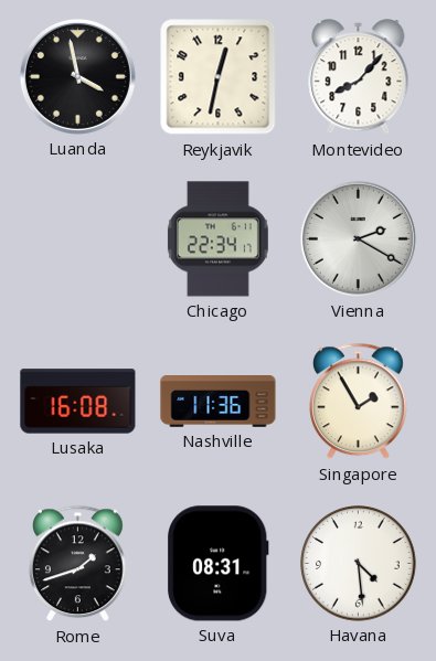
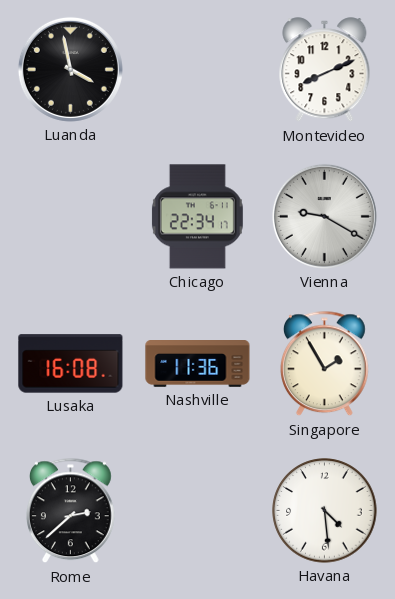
Reykjavik: 12:32 -> none
Montevideo: 8:07 -> 8:11
Vienna: 2:20 -> 9:20
Rome: 1:42 -> 2:38
Suva: 08:31 -> none
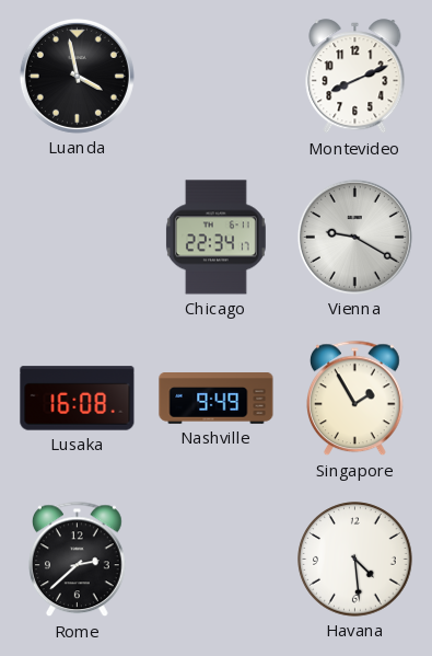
Nashville: 11:36 -> 9:49
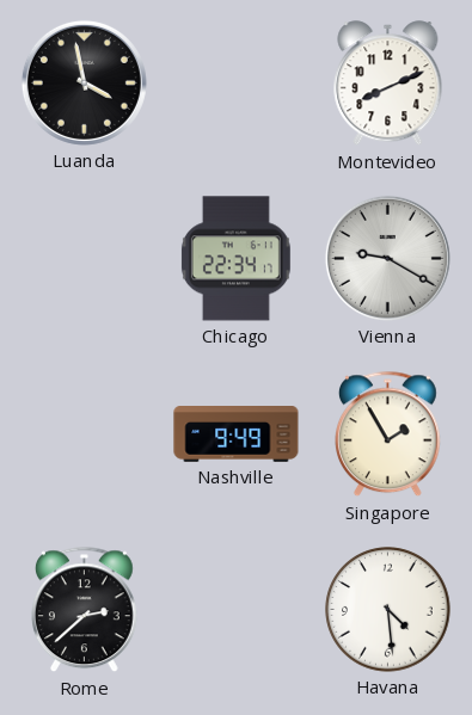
Lusaka: 16:08 -> none
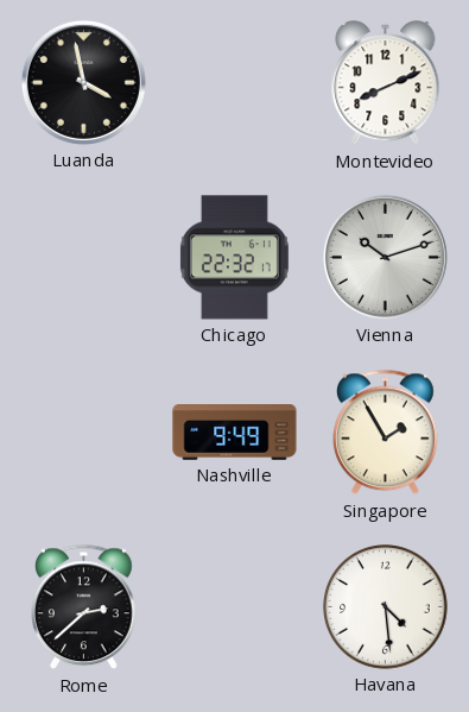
Chicago: 22:34 -> 22:32
Vienna: 9:20 -> 10:12
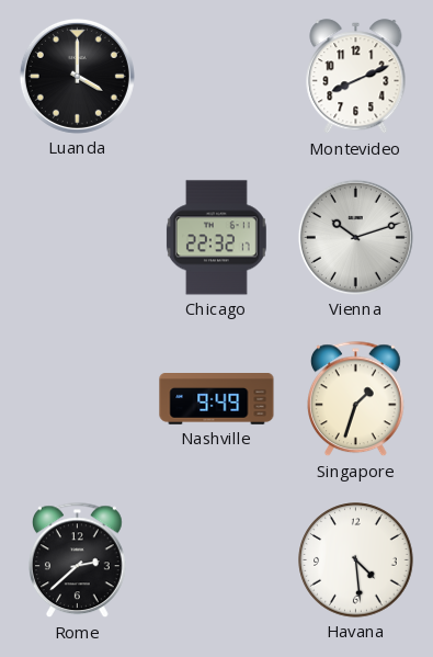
Luanda: 3:58 -> 4:00
Singapore: 1:55 -> 1:33
